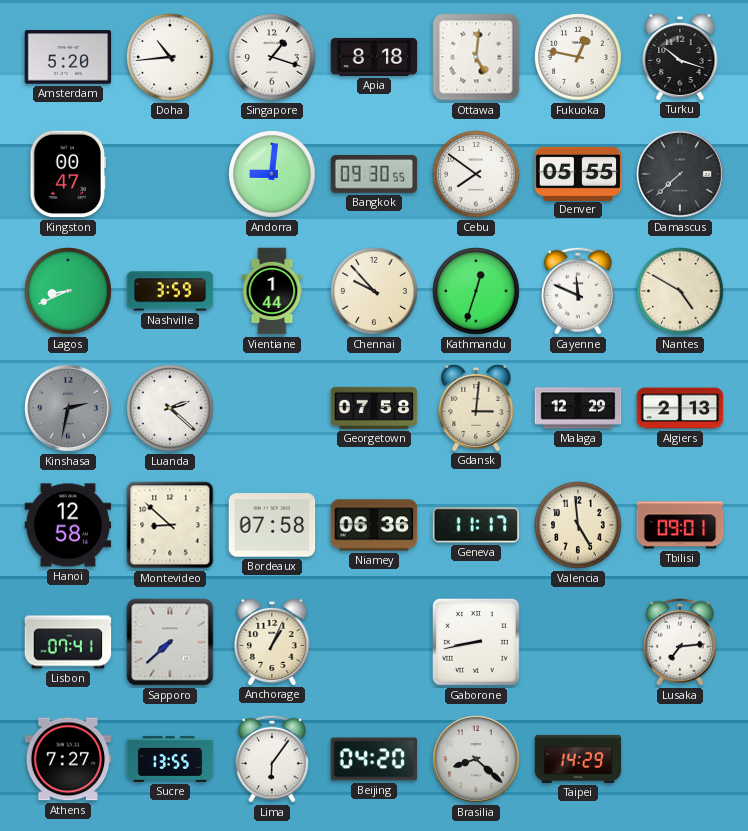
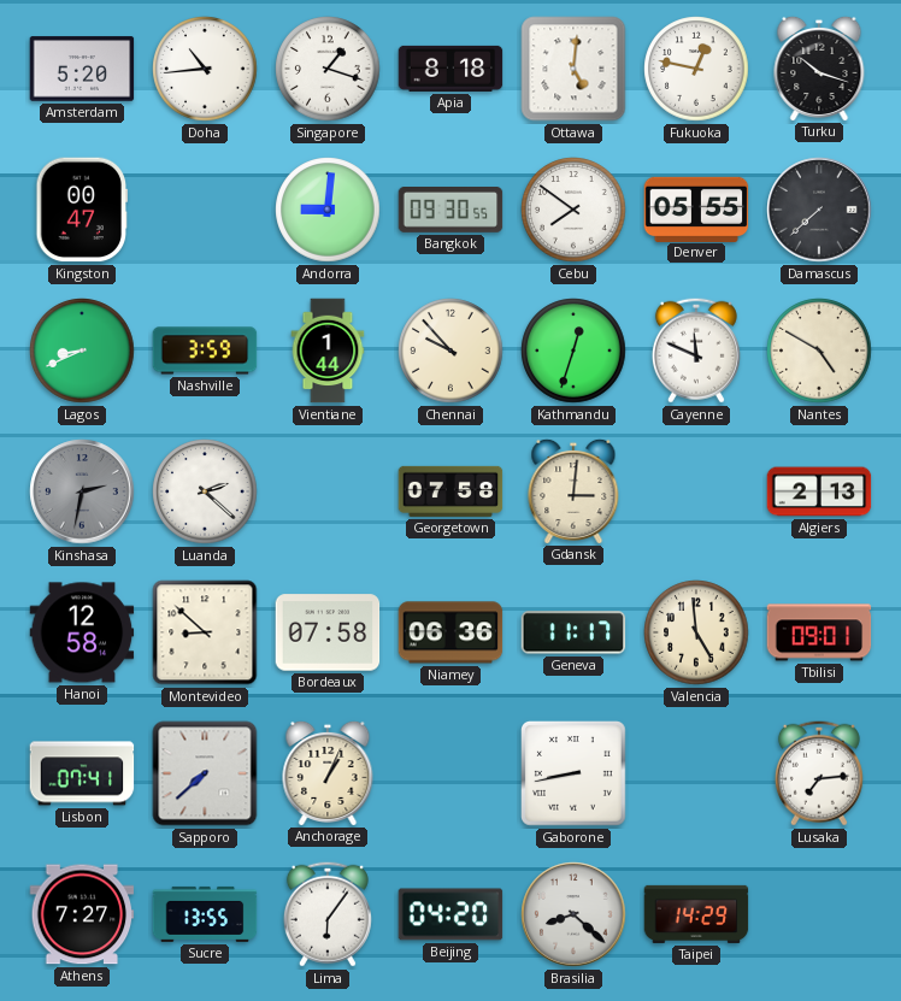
Malaga: 12:29 -> none
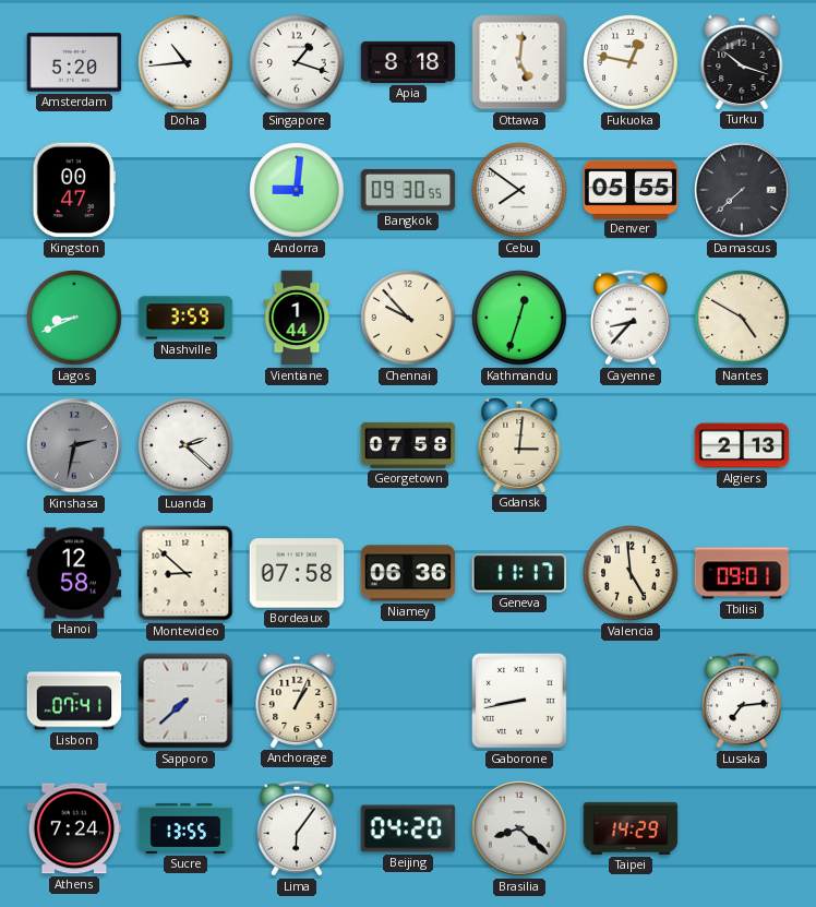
Cayenne: 11:49 -> 8:37
Athens: 7:27 -> 7:24
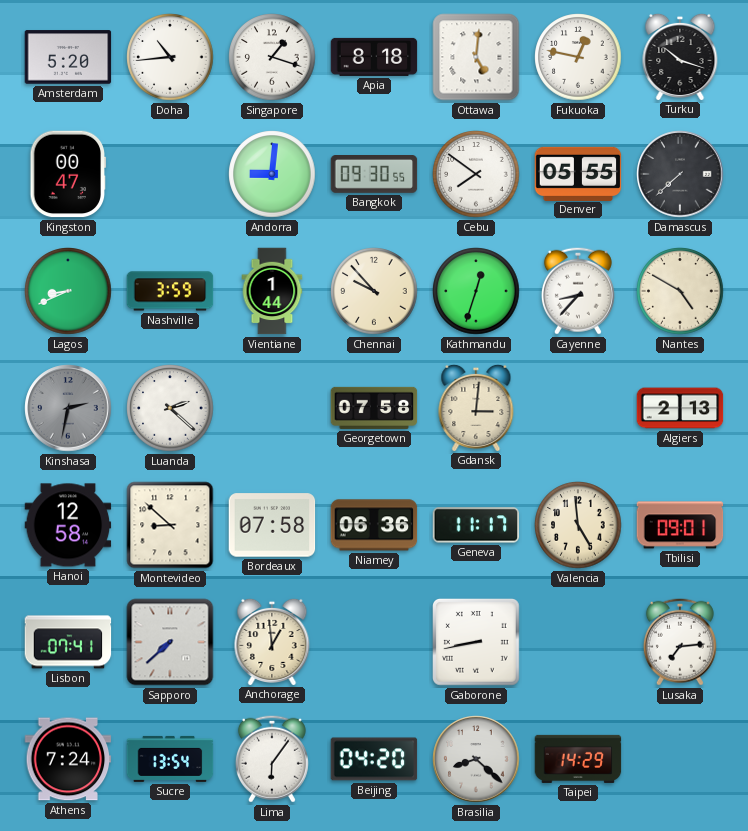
Anchorage: 1:04 -> 12:59
Sucre: 13:55 -> 13:54
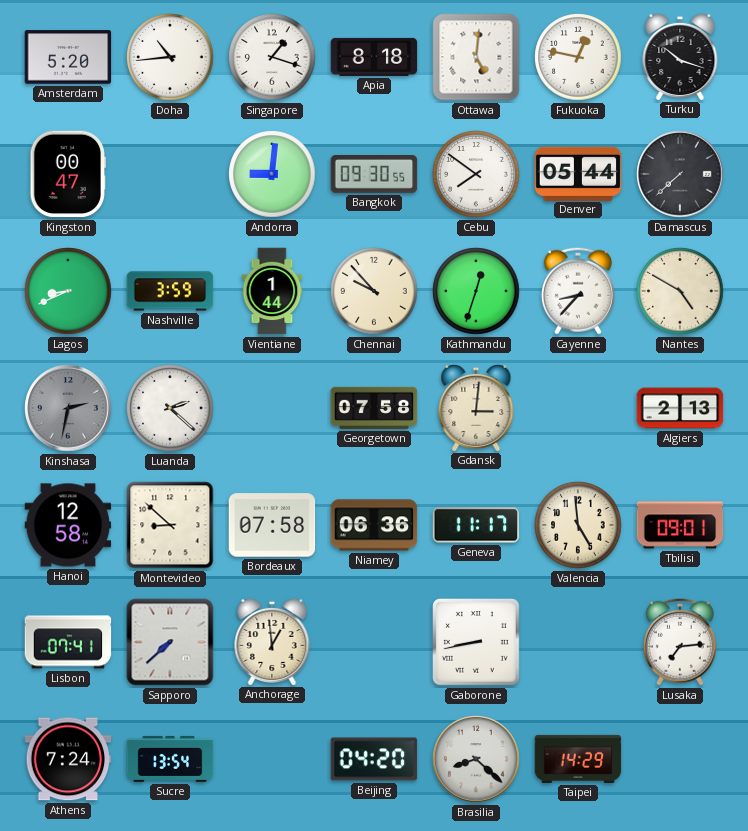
Denver: 05:55 -> 05:44
Lima: 6:06 -> none
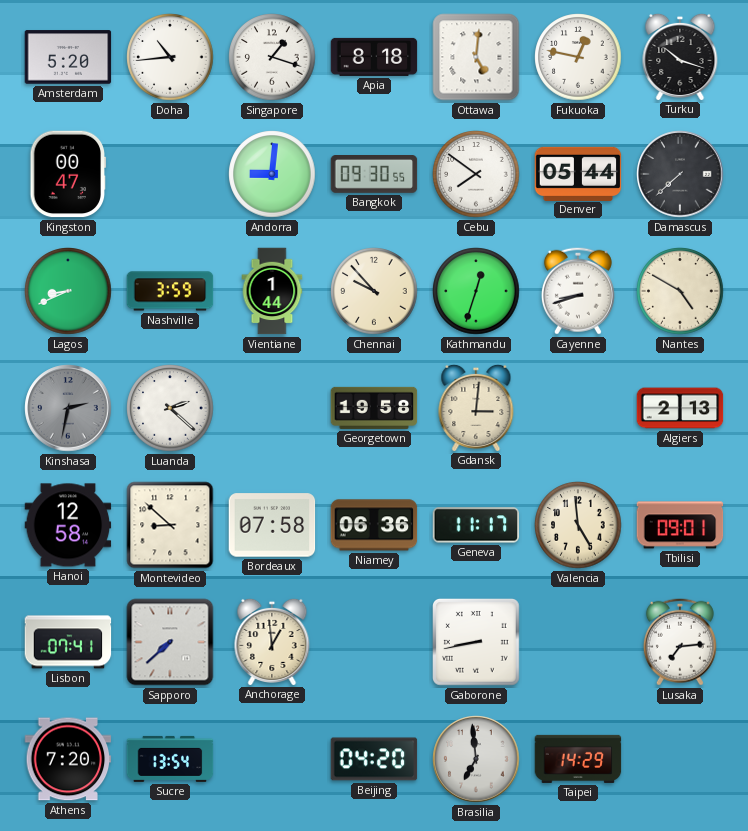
Cayenne: 8:37 -> 8:42
Georgetown: 07:58 -> 19:58
Athens: 7:24 -> 7:20
Brasilia: 8:22 -> 6:59
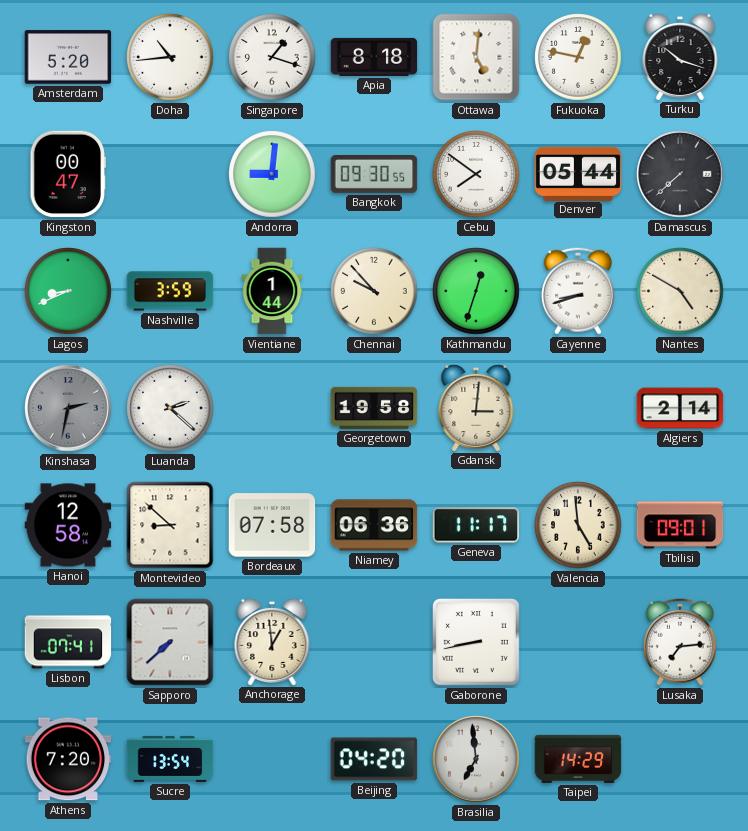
Algiers: 2:13 -> 2:14
